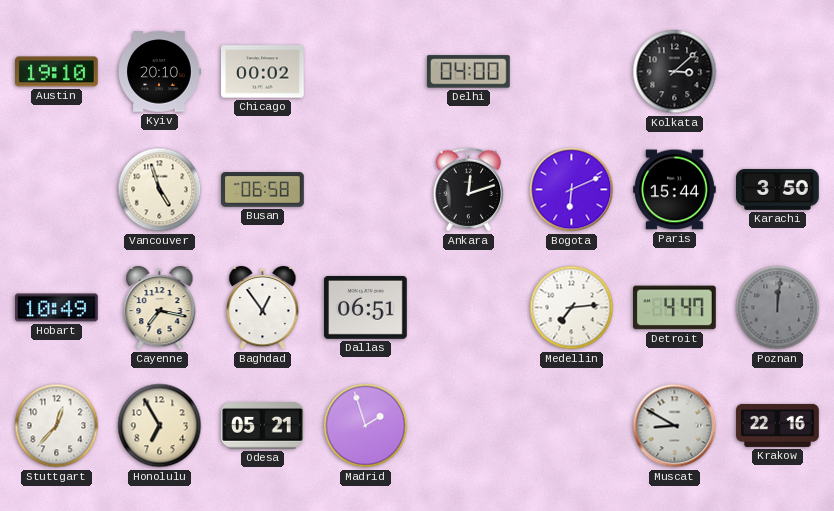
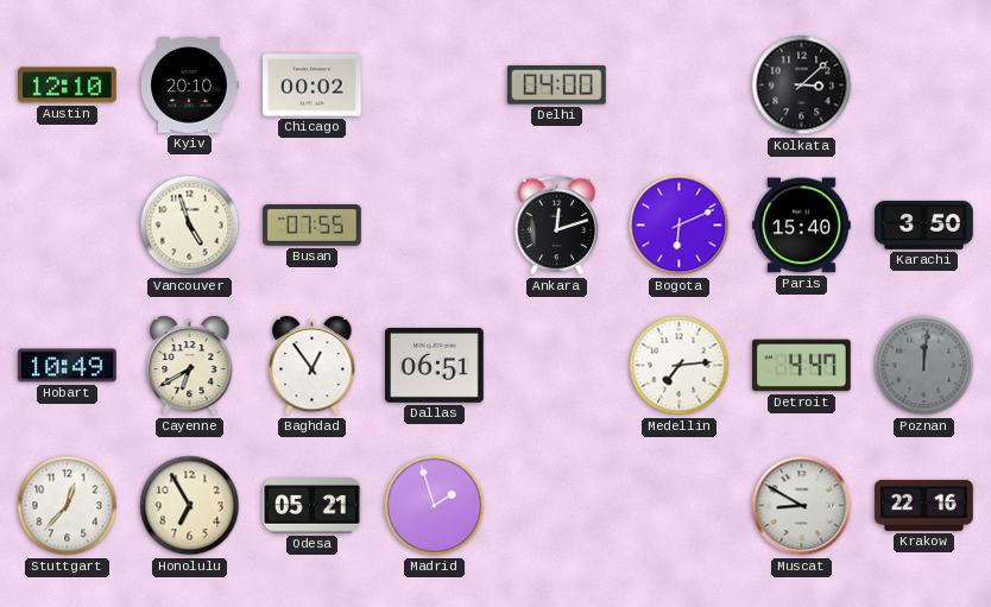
Austin: 19:10 -> 12:10
Busan: 06:58 -> 07:55
Paris: 15:44 -> 15:40
Cayenne: 7:17 -> 6:40
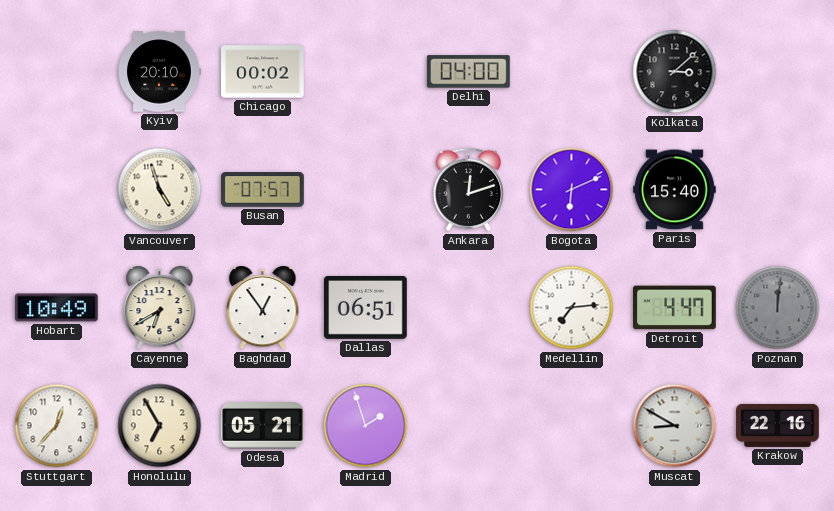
Austin: 12:10 -> none
Busan: 07:55 -> 07:57
Karachi: 3:50 -> none
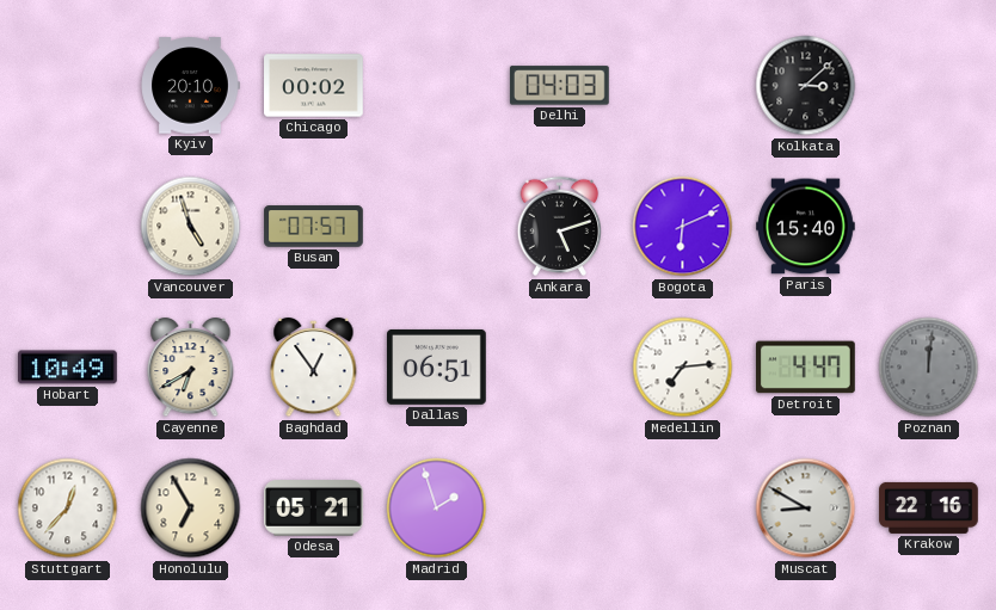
Delhi: 04:00 -> 04:03
Ankara: 12:12 -> 5:12
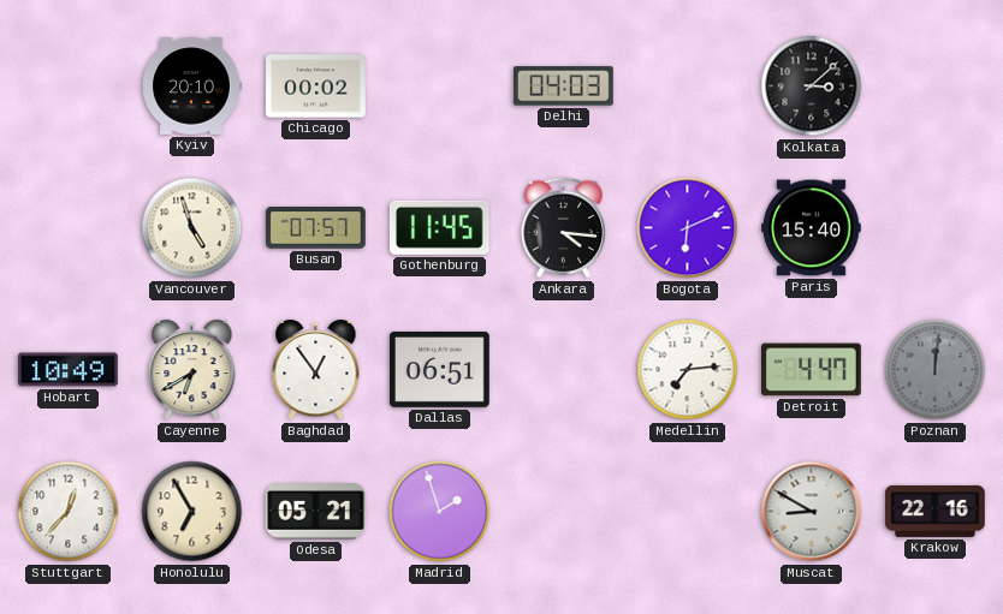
Gothenburg: none -> 11:45
Ankara: 5:12 -> 4:16
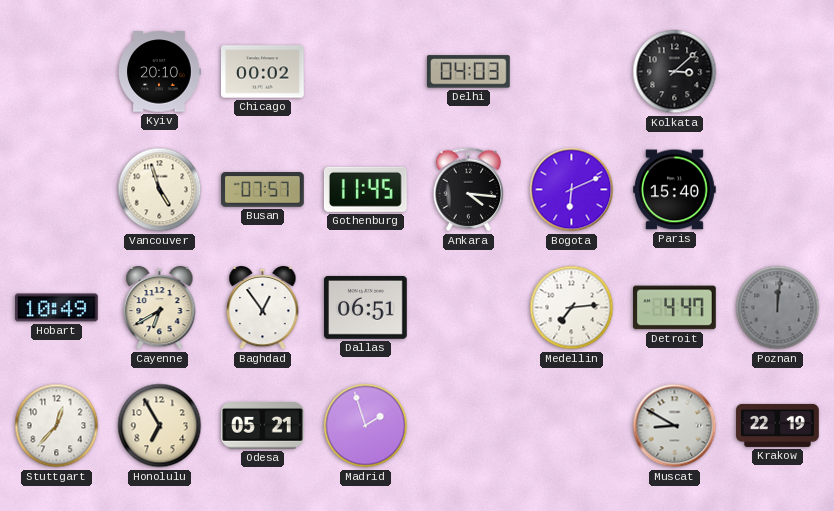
Krakow: 22:16 -> 22:19
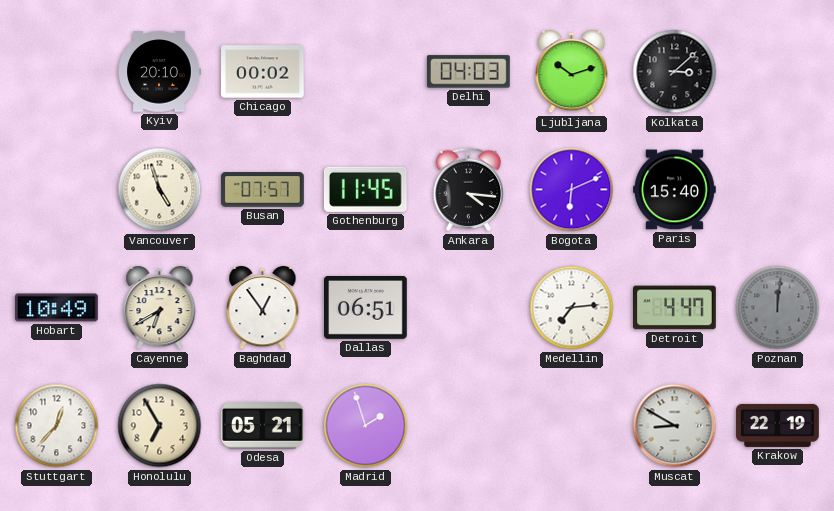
Ljubljana: none -> 10:12
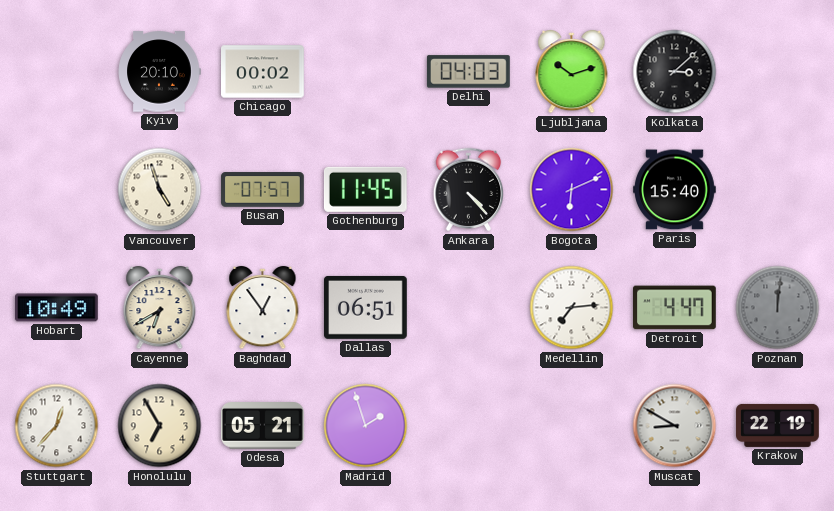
Ankara: 4:16 -> 4:23
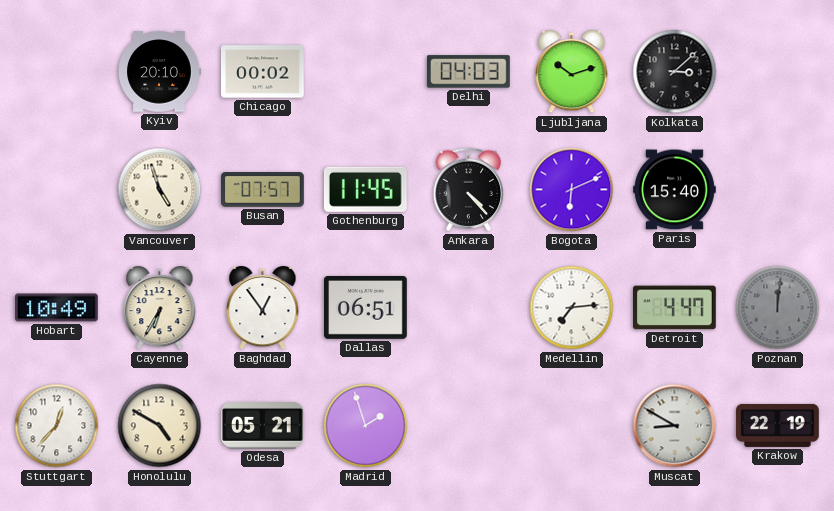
Cayenne: 6:40 -> 6:35
Honolulu: 6:55 -> 4:50
